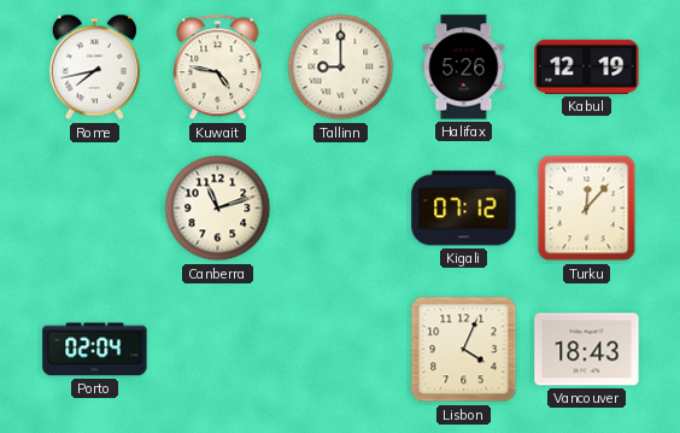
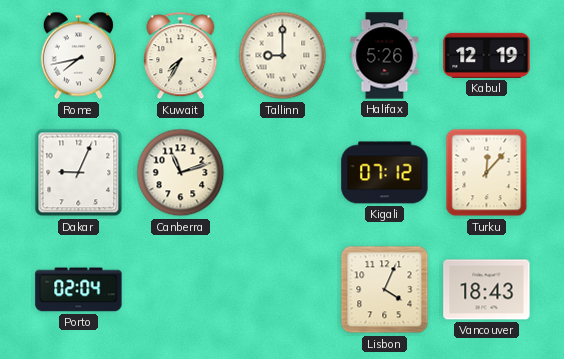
Kuwait: 4:47 -> 7:35
Dakar: none -> 9:04
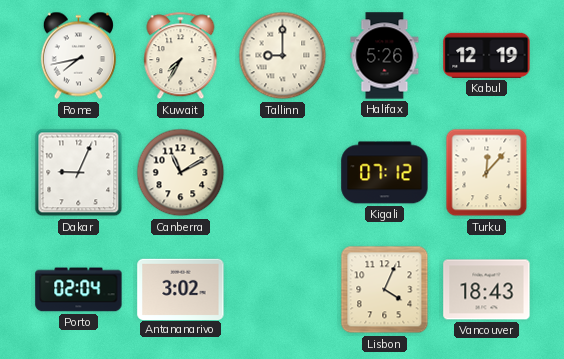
Canberra: 11:12 -> 11:10
Antananarivo: none -> 3:02
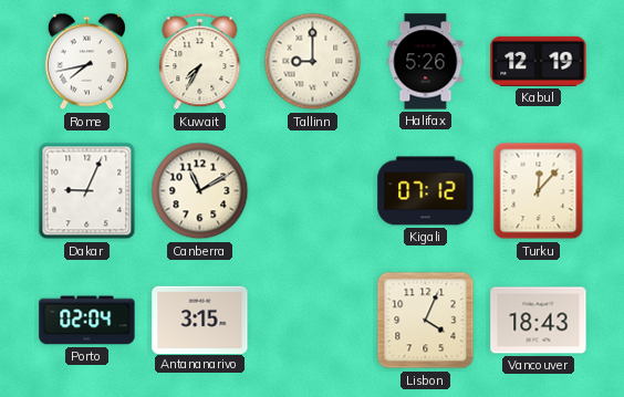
Antananarivo: 3:02 -> 3:15
